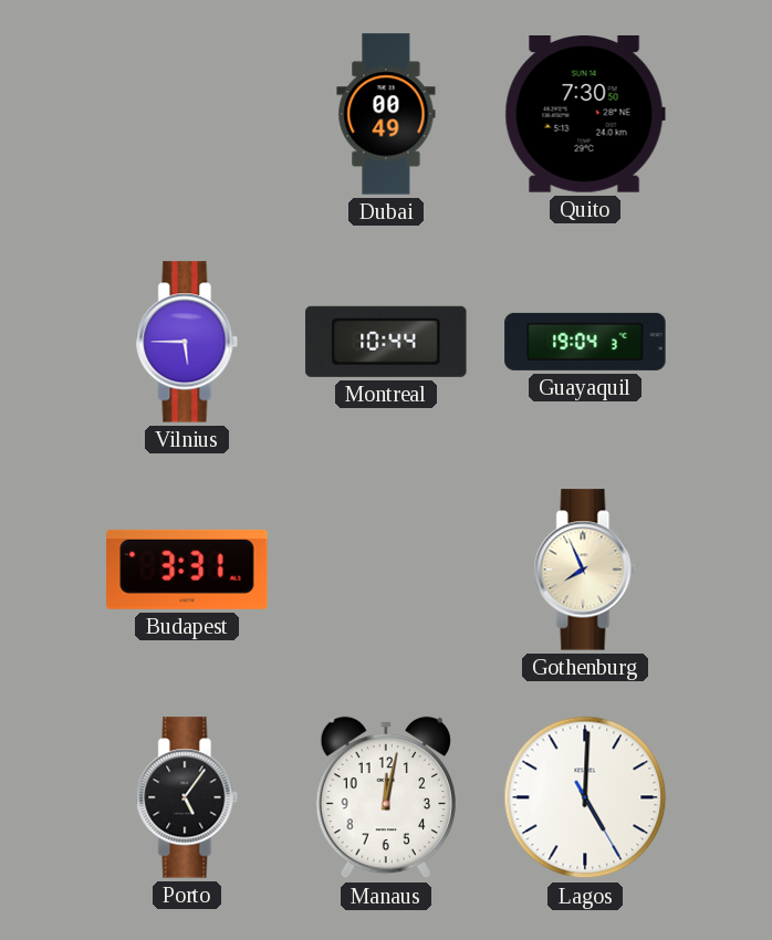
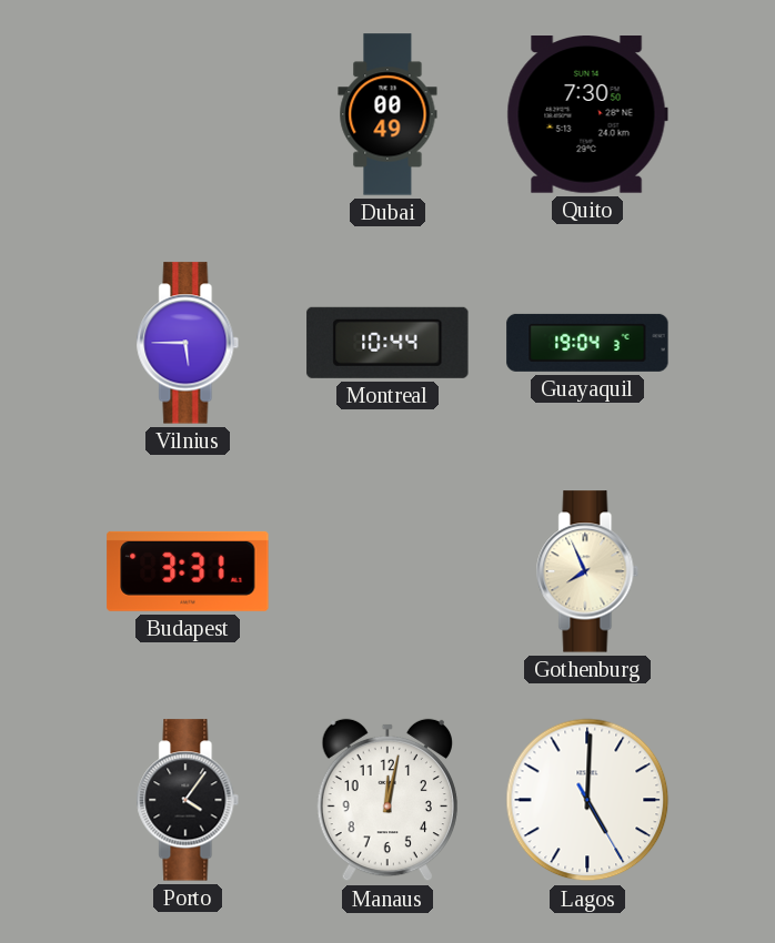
Porto: 5:06 -> 4:06
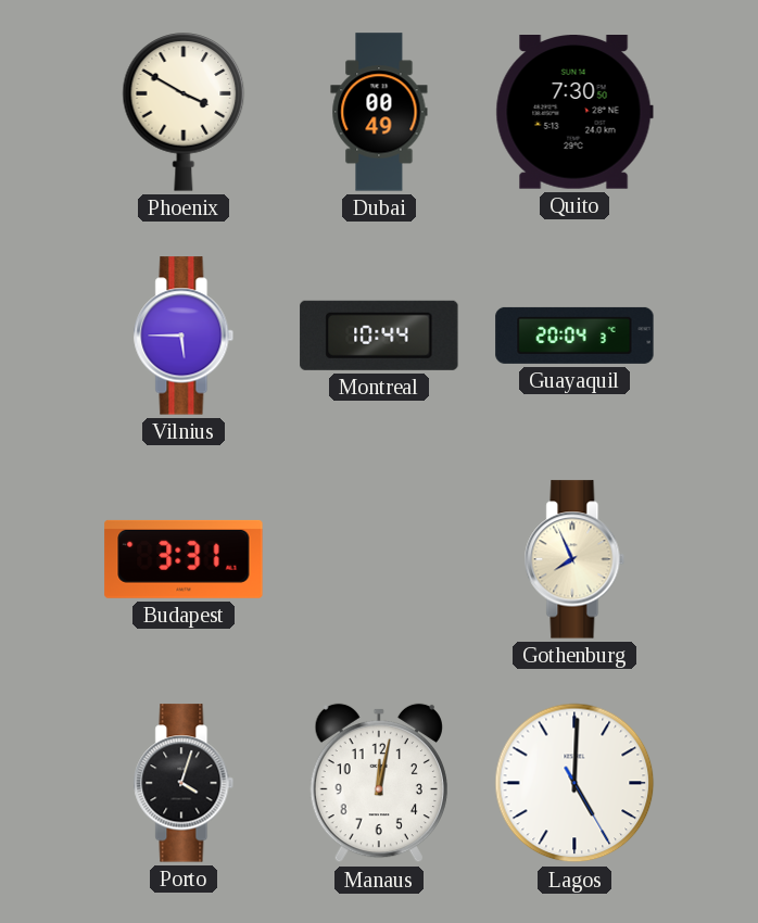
Phoenix: none -> 3:50
Guayaquil: 19:04 -> 20:04
Porto: 4:06 -> 4:03
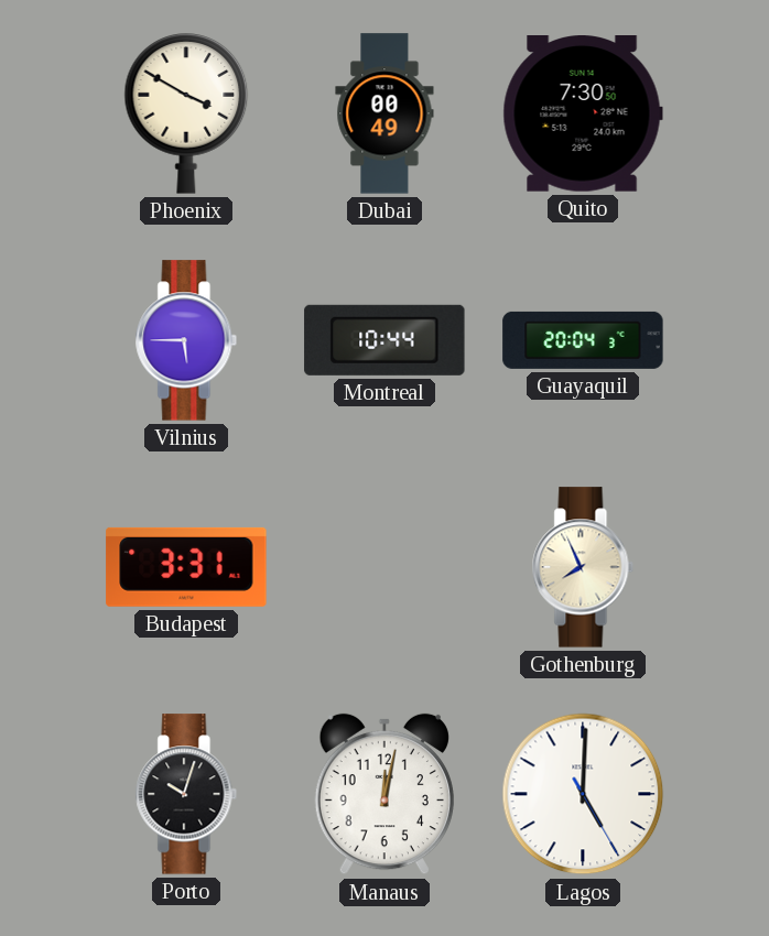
Porto: 4:03 -> 10:03
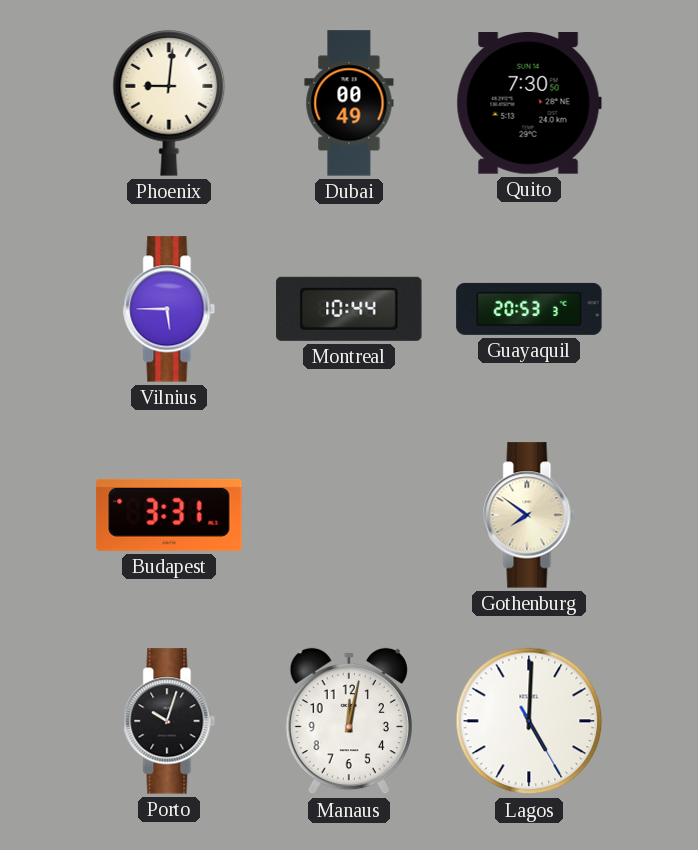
Phoenix: 3:50 -> 9:01
Guayaquil: 20:04 -> 20:53
Gothenburg: 7:56 -> 7:51
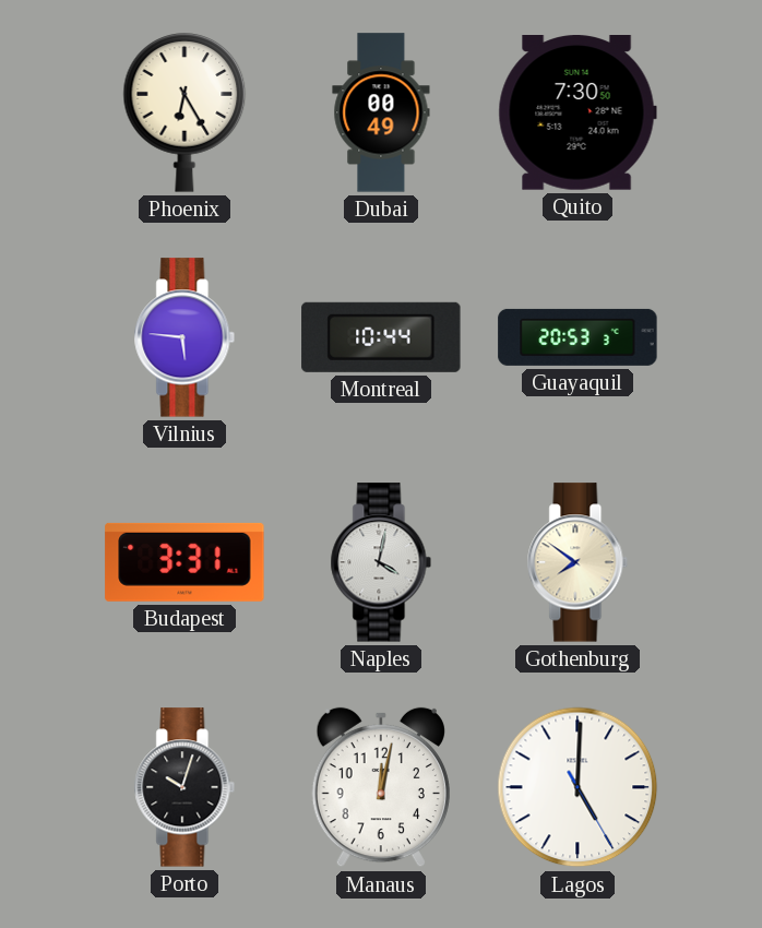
Phoenix: 9:01 -> 6:25
Vilnius: 5:45 -> 5:46
Naples: none -> 4:02
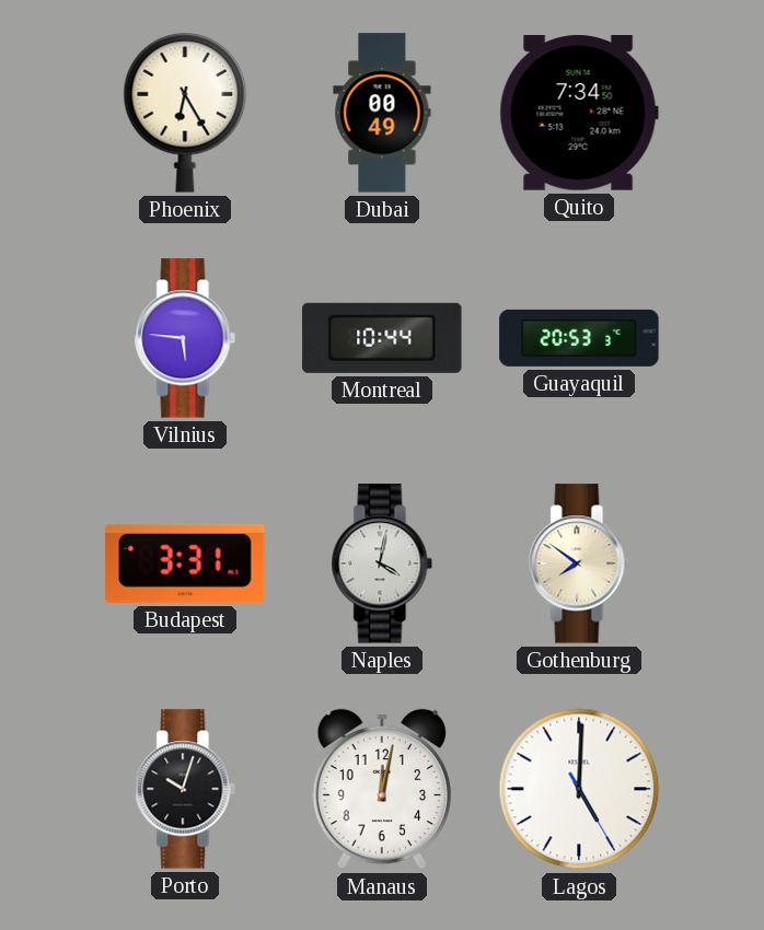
Quito: 7:30 -> 7:34
